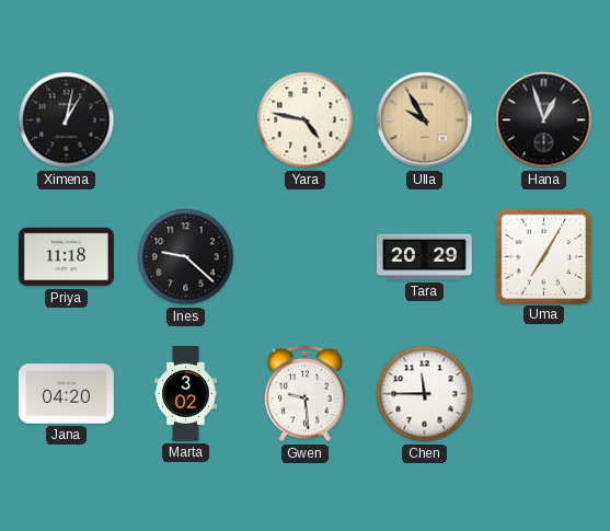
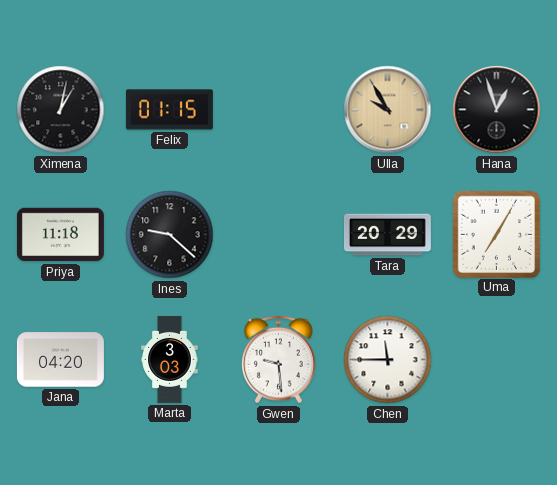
Felix: none -> 01:15
Yara: 4:47 -> none
Marta: 3:02 -> 3:03
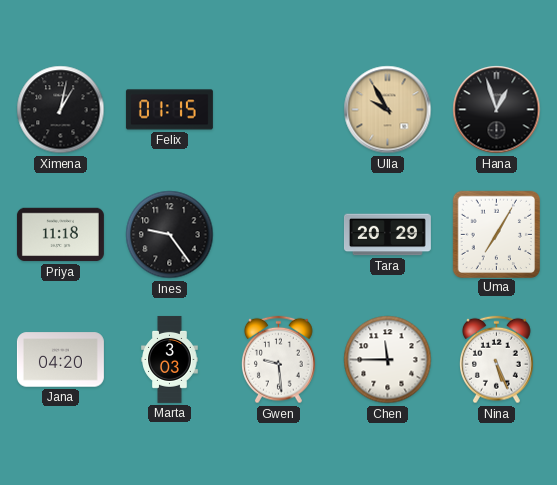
Ines: 9:22 -> 9:24
Nina: none -> 5:26
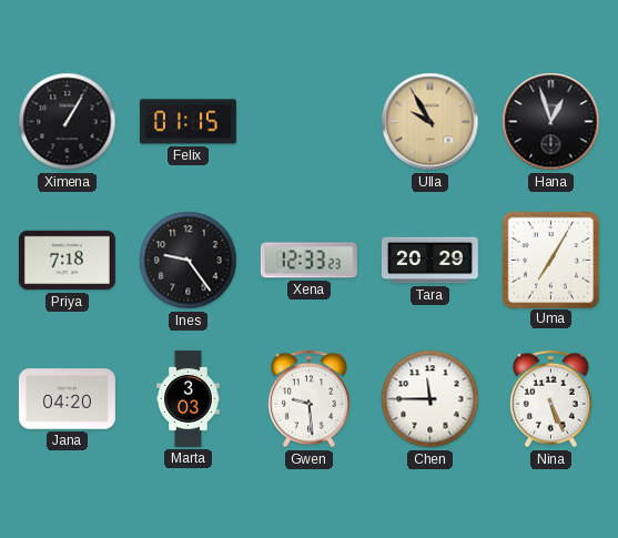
Ximena: 1:02 -> 1:05
Priya: 11:18 -> 7:18
Xena: none -> 12:33
